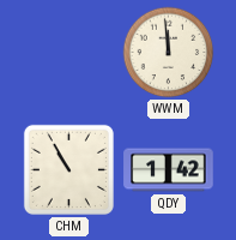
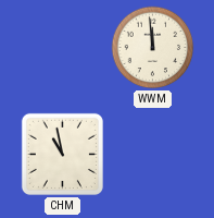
CHM: 10:55 -> 10:58
QDY: 1:42 -> none
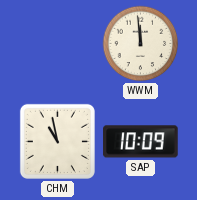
SAP: none -> 10:09
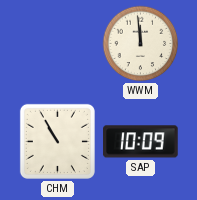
CHM: 10:58 -> 10:55
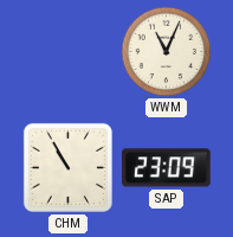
WWM: 11:59 -> 11:04
SAP: 10:09 -> 23:09
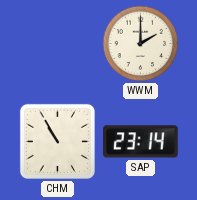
WWM: 11:04 -> 2:00
SAP: 23:09 -> 23:14
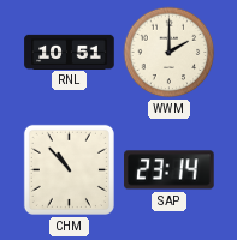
RNL: none -> 10:51
CHM: 10:55 -> 10:53
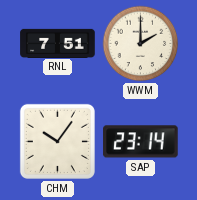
RNL: 10:51 -> 7:51
CHM: 10:53 -> 10:06
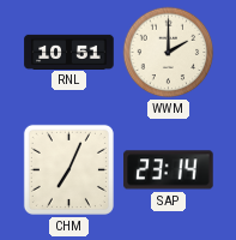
RNL: 7:51 -> 10:51
CHM: 10:06 -> 7:04
